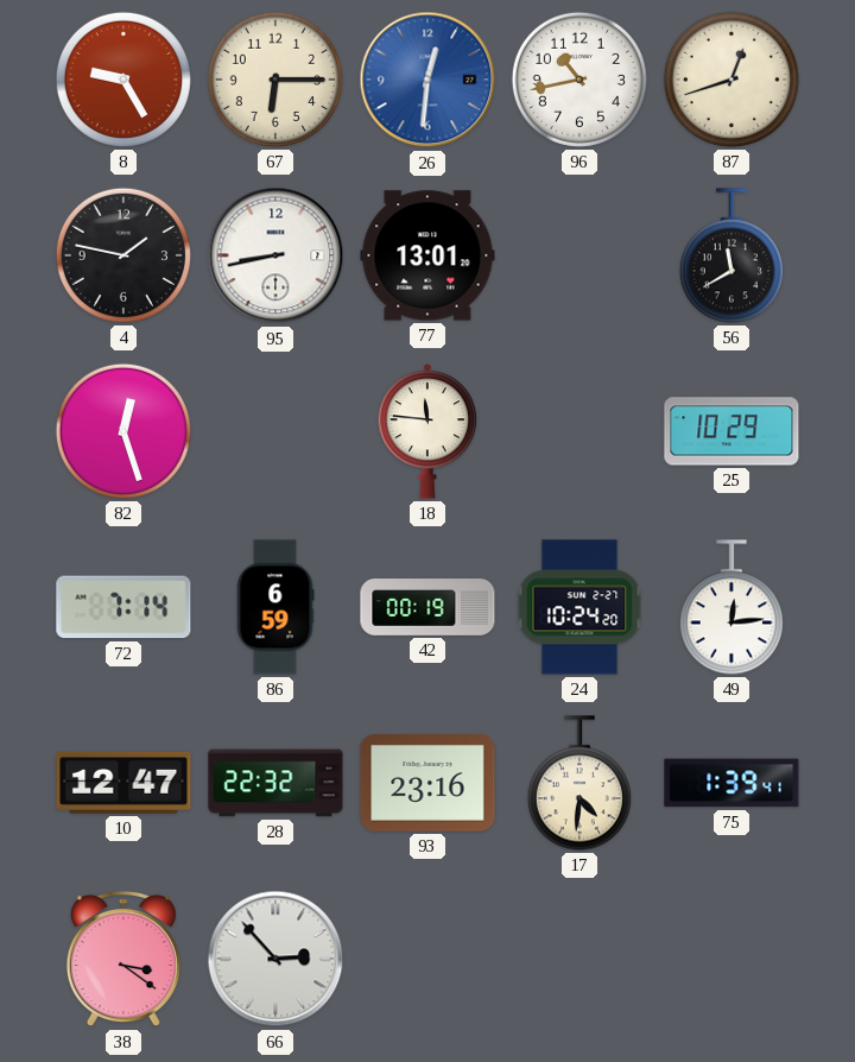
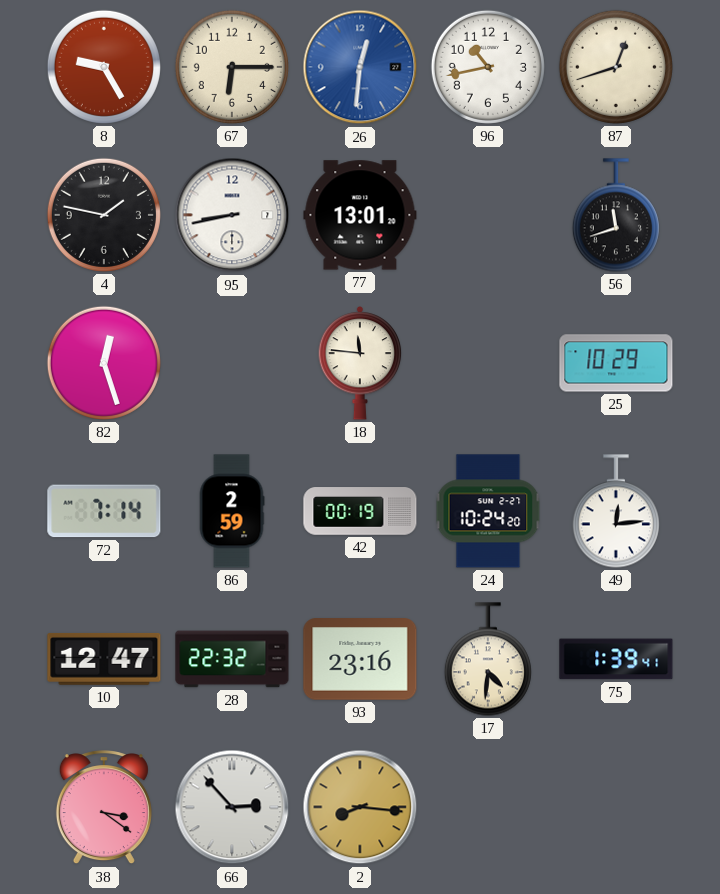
56: 11:40 -> 11:42
86: 6:59 -> 2:59
2: none -> 8:16
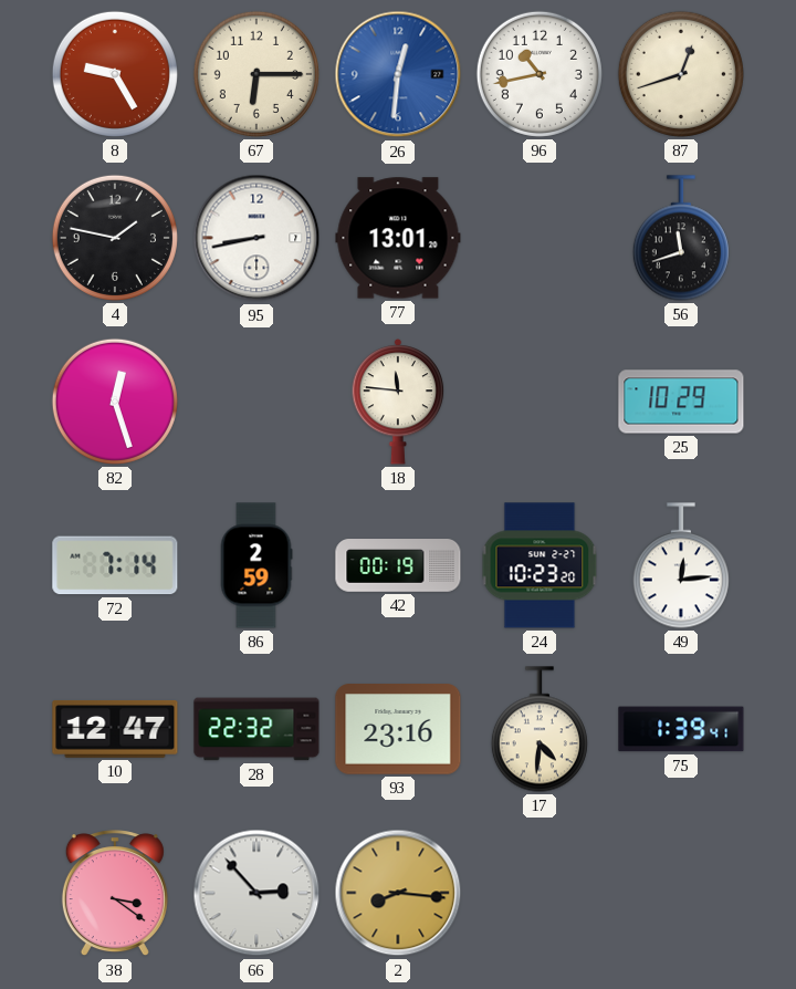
24: 10:24 -> 10:23
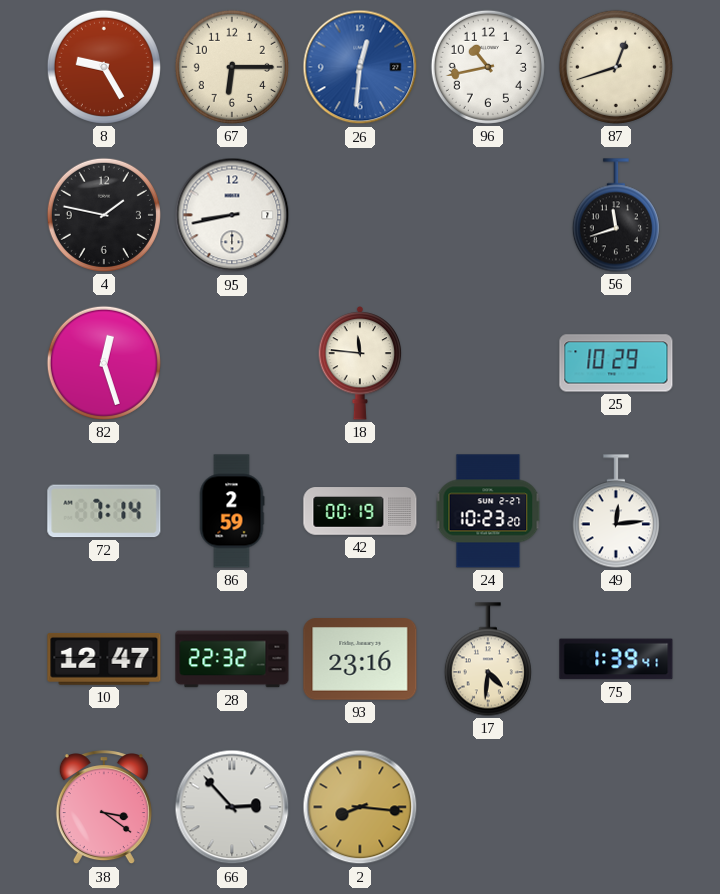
77: 13:01 -> none
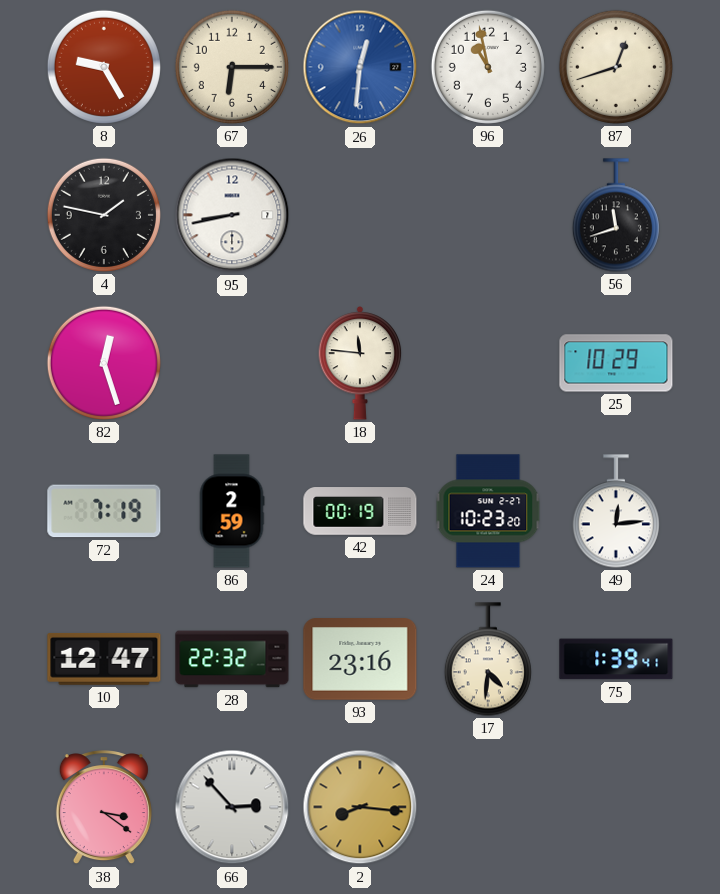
96: 10:43 -> 10:58
72: 7:14 -> 7:19
